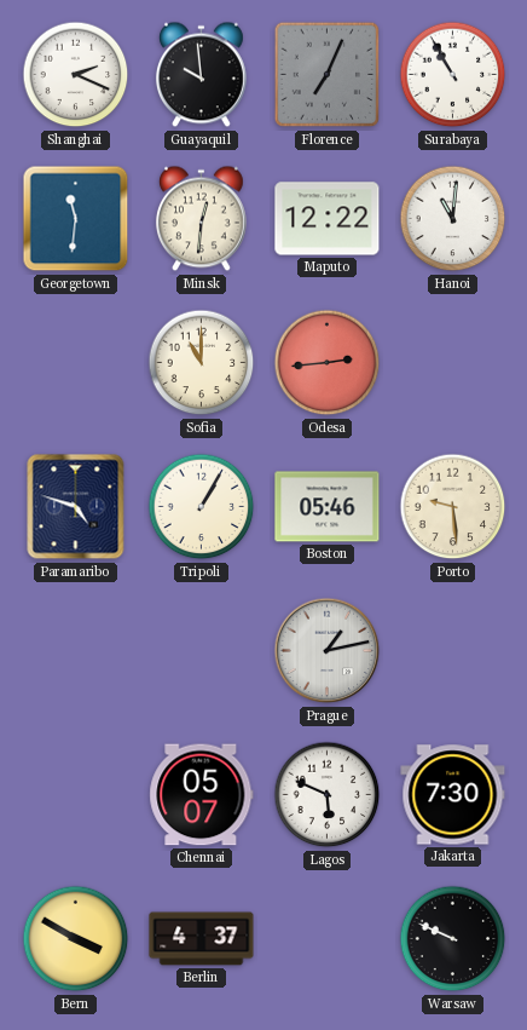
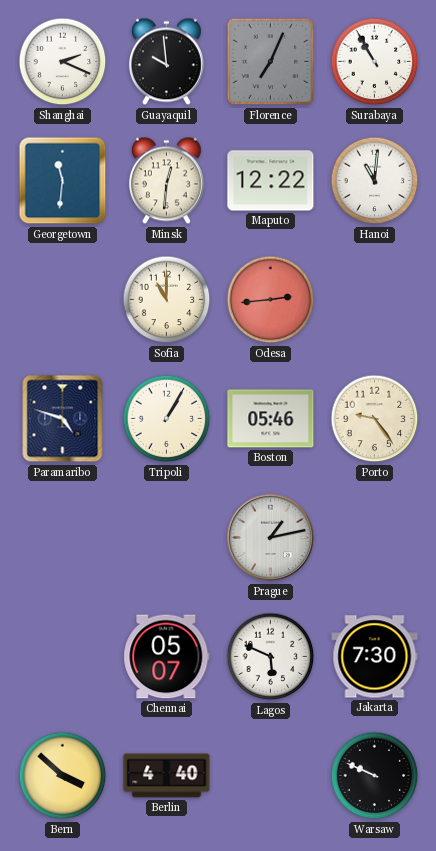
Porto: 9:29 -> 9:24
Bern: 3:50 -> 3:52
Berlin: 4:37 -> 4:40
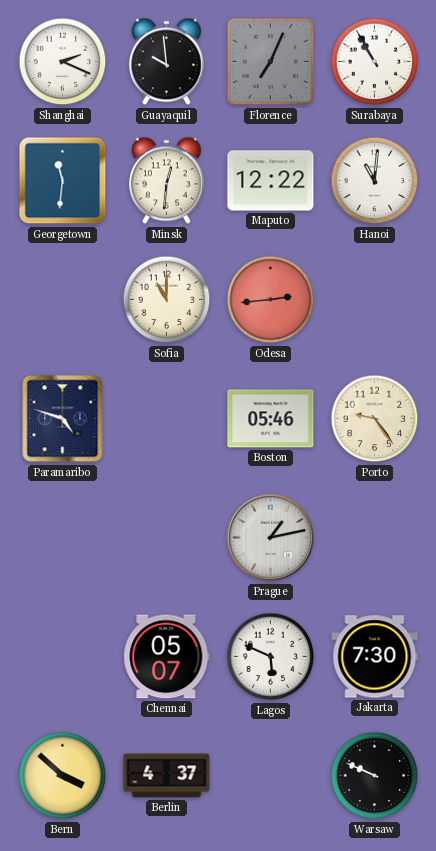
Tripoli: 1:05 -> none
Berlin: 4:40 -> 4:37
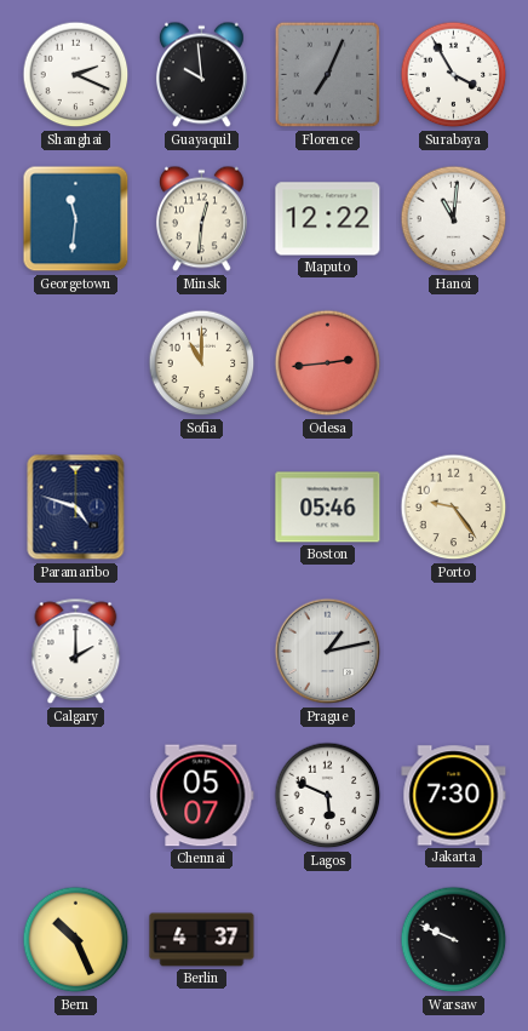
Surabaya: 10:55 -> 3:55
Calgary: none -> 2:00
Bern: 3:52 -> 10:26
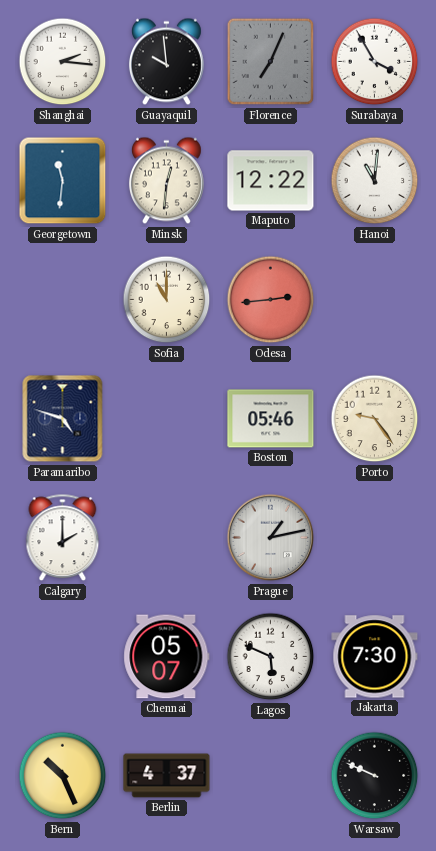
Shanghai: 2:19 -> 2:16
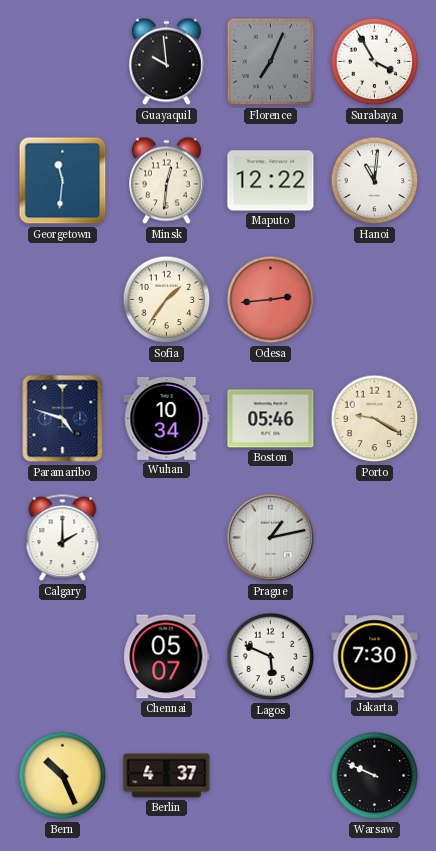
Shanghai: 2:16 -> none
Sofia: 11:00 -> 1:36
Wuhan: none -> 10:34
Porto: 9:24 -> 9:20
